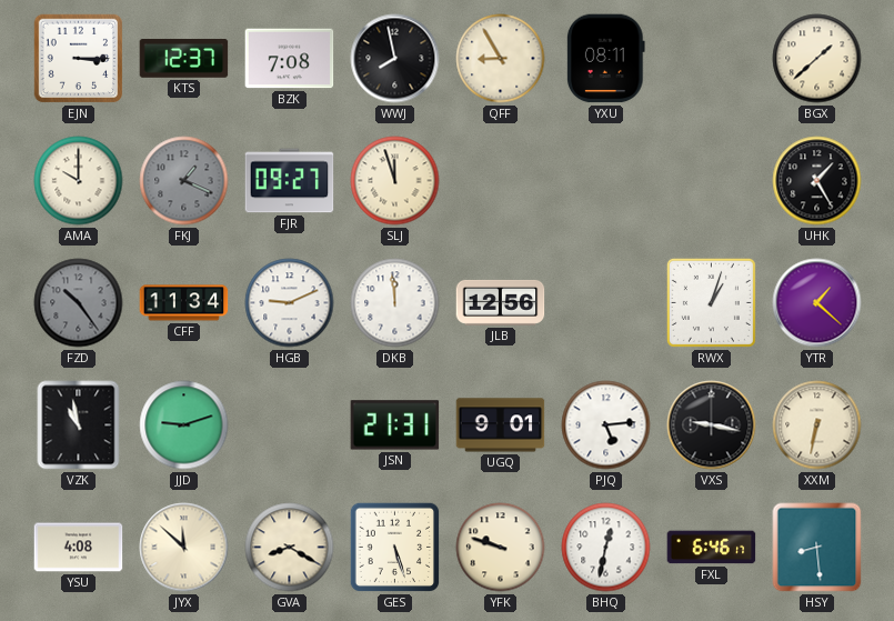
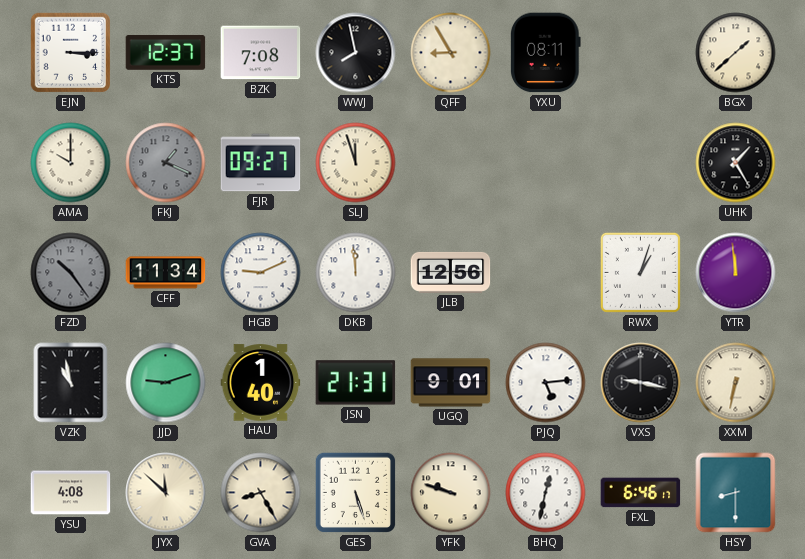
YTR: 1:22 -> 11:59
HAU: none -> 1:40
GVA: 8:20 -> 8:25
HSY: 8:29 -> 8:30
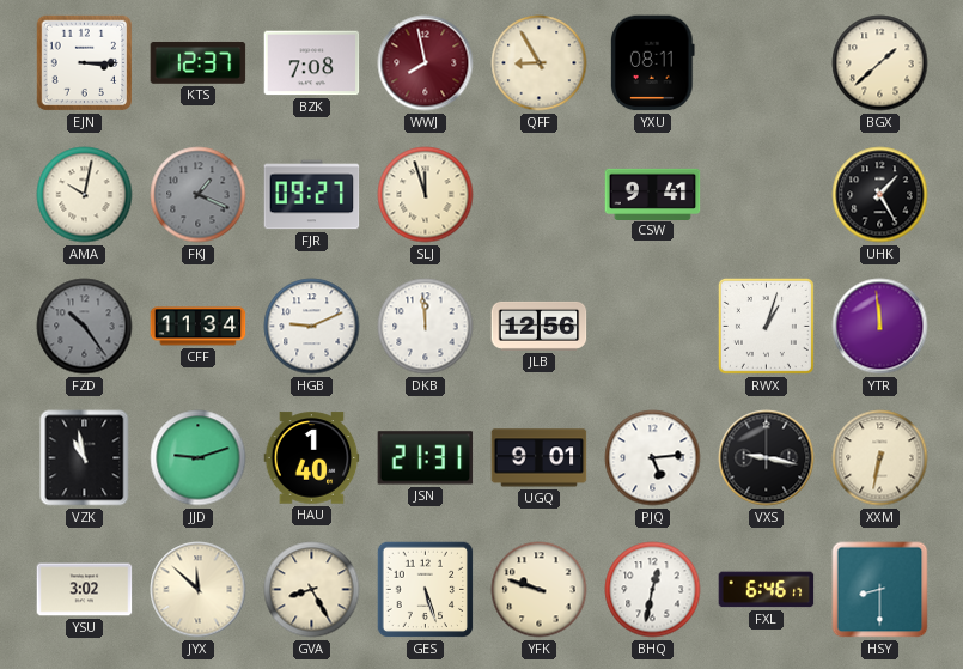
WWJ dial: black -> burgundy
AMA: 10:00 -> 10:02
CSW: none -> 9:41
YSU: 4:08 -> 3:02
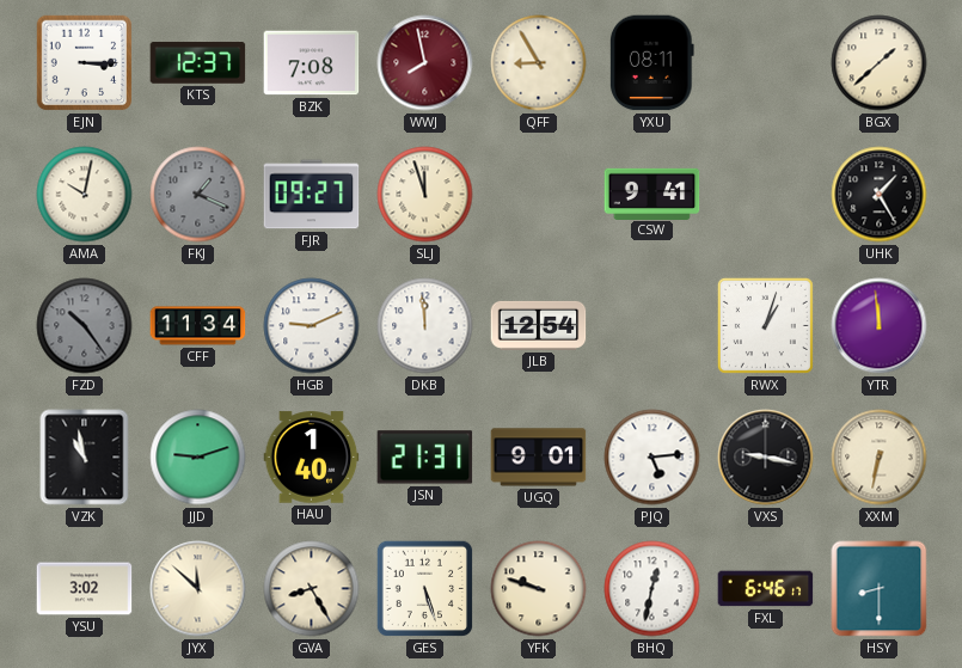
JLB: 12:56 -> 12:54
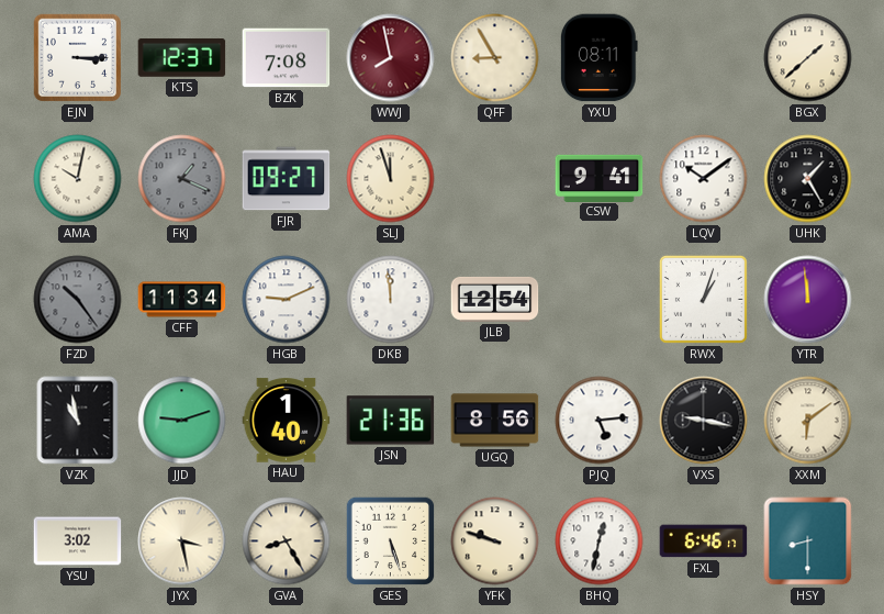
LQV: none -> 10:09
JSN: 21:31 -> 21:36
UGQ: 9:01 -> 8:56
XXM: 6:32 -> 6:09
JYX: 11:52 -> 3:28
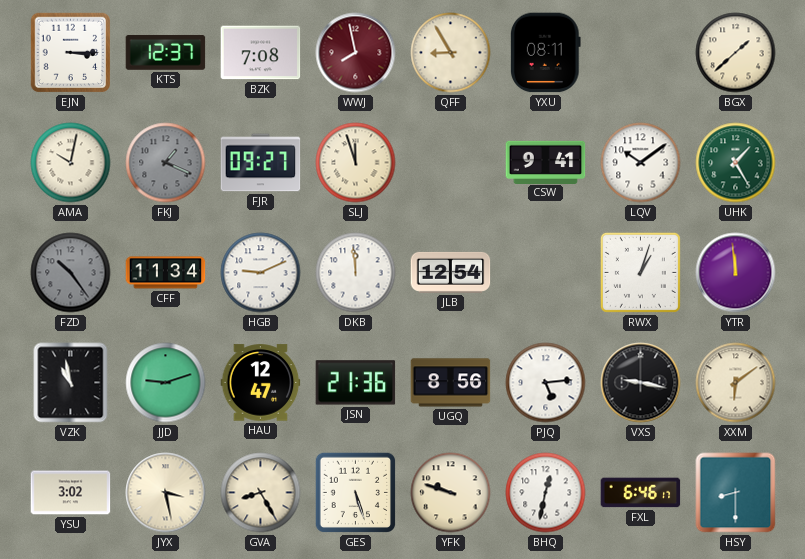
UHK dial: black -> green
HAU: 1:40 -> 12:47
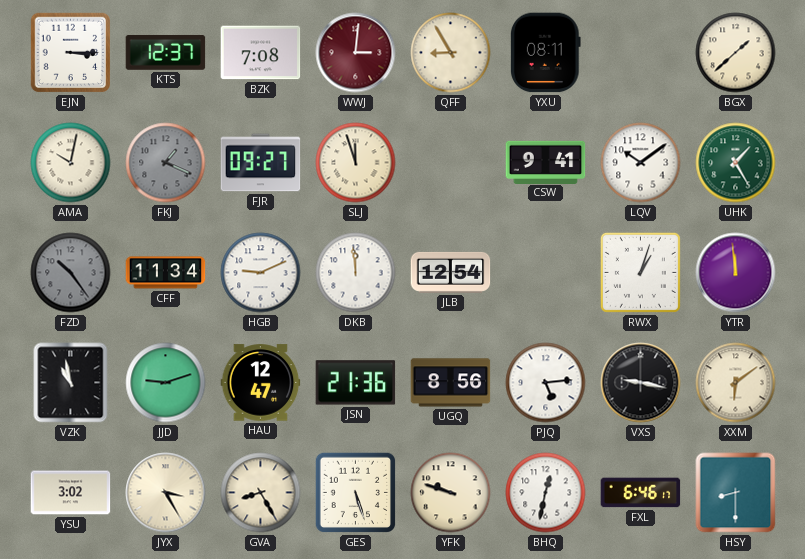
WWJ: 7:58 -> 3:01
JYX: 3:28 -> 3:25
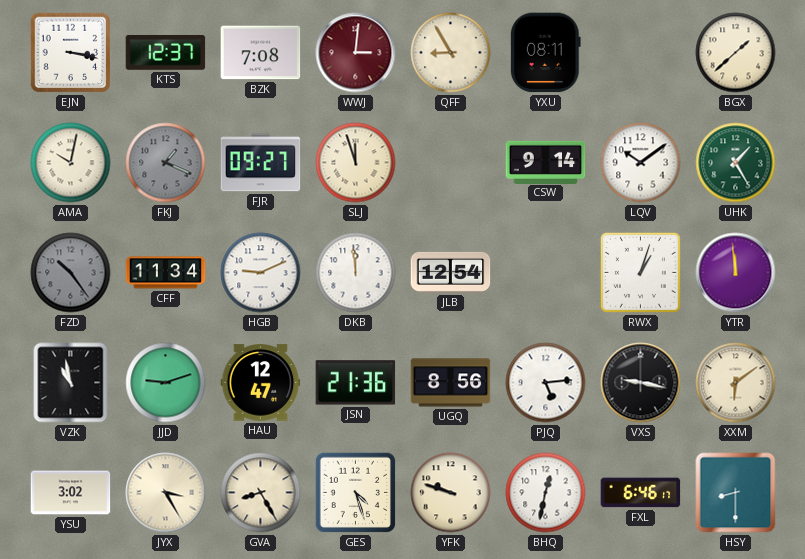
EJN: 3:15 -> 3:17
CSW: 9:41 -> 9:14
GES: 5:27 -> 4:27
